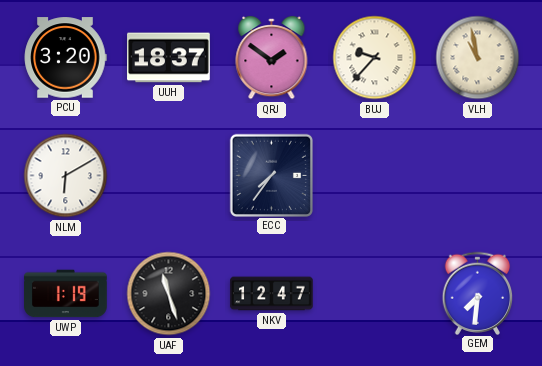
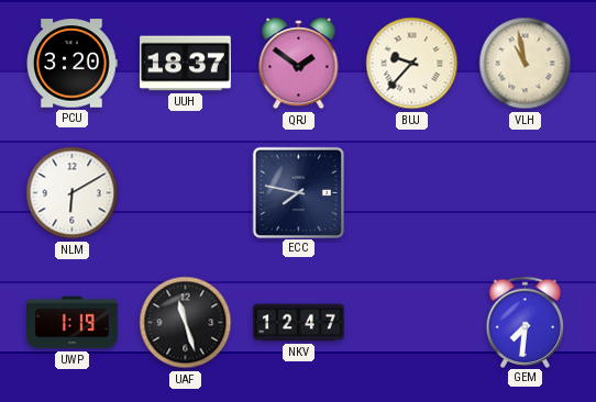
ECC: 7:36 -> 7:47
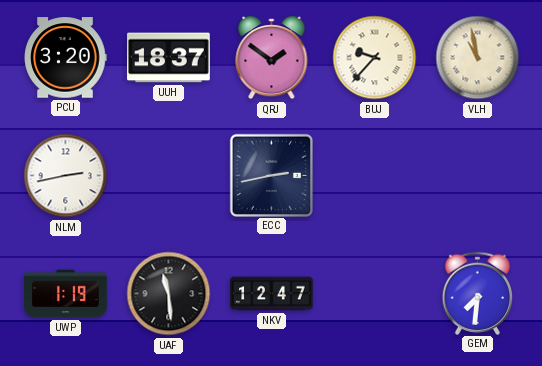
NLM: 6:10 -> 2:43
ECC: 7:47 -> 2:43
UAF: 11:27 -> 11:29
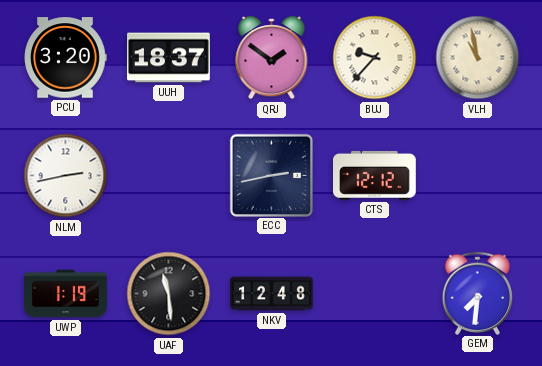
CTS: none -> 12:12
NKV: 12:47 -> 12:48
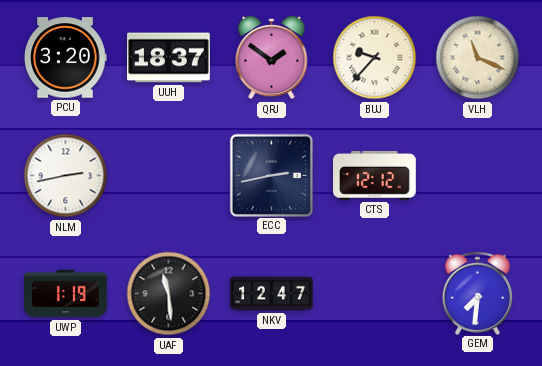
VLH: 10:58 -> 11:19
NKV: 12:48 -> 12:47
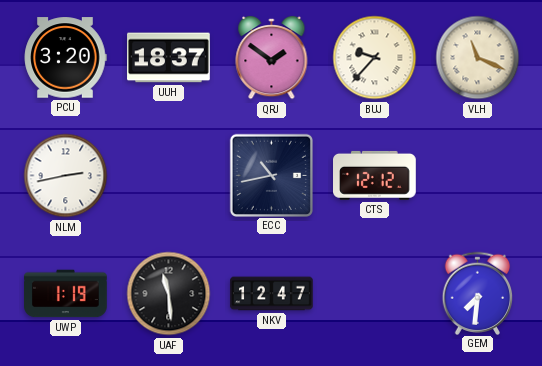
ECC: 2:43 -> 10:43
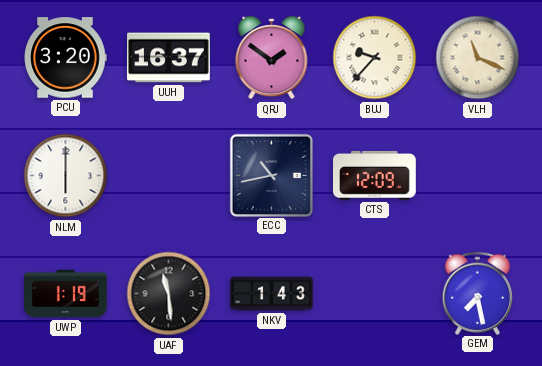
UUH: 18:37 -> 16:37
NLM: 2:43 -> 6:00
CTS: 12:12 -> 12:09
NKV: 12:47 -> 1:43
GEM: 7:31 -> 7:28
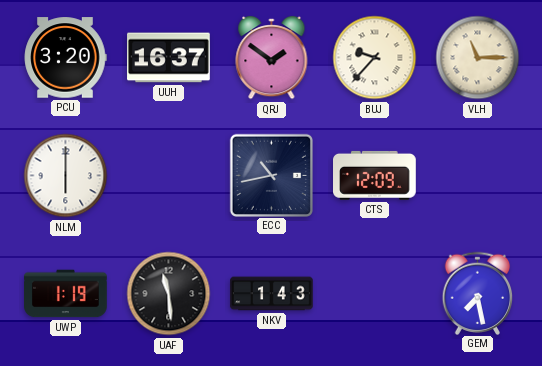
VLH: 11:19 -> 11:15
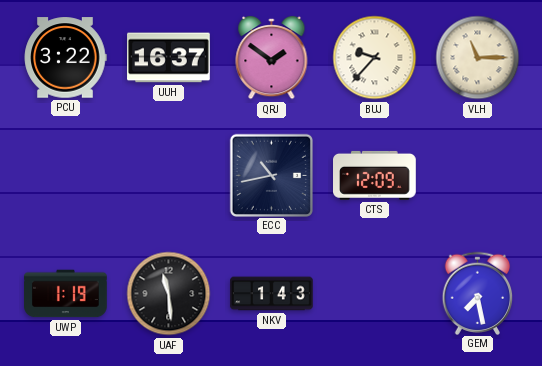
PCU: 3:20 -> 3:22
NLM: 6:00 -> none
